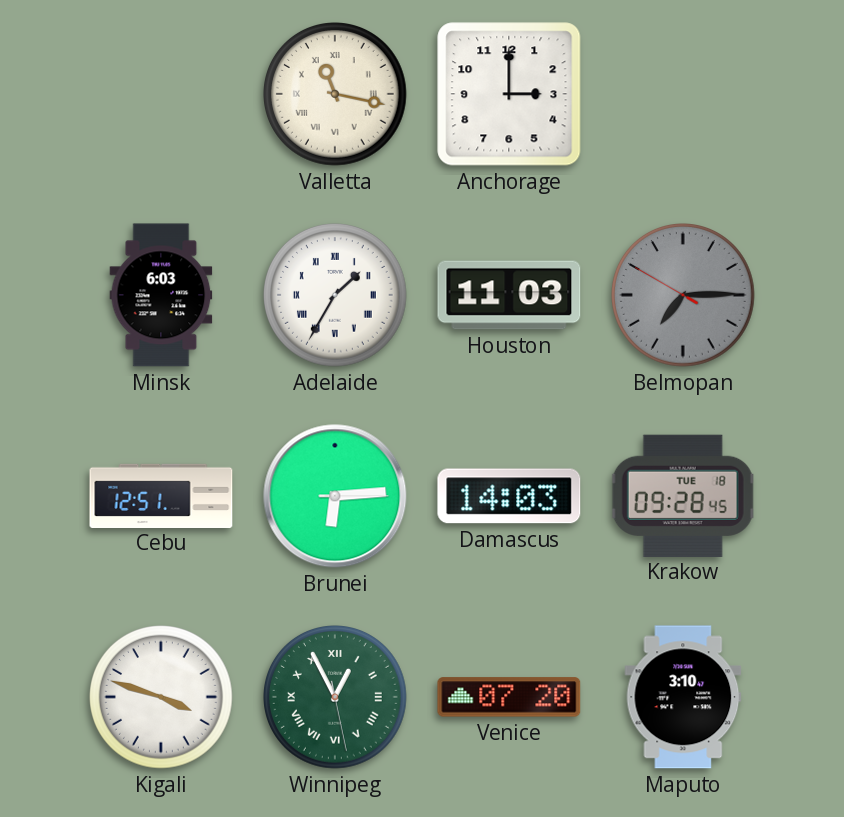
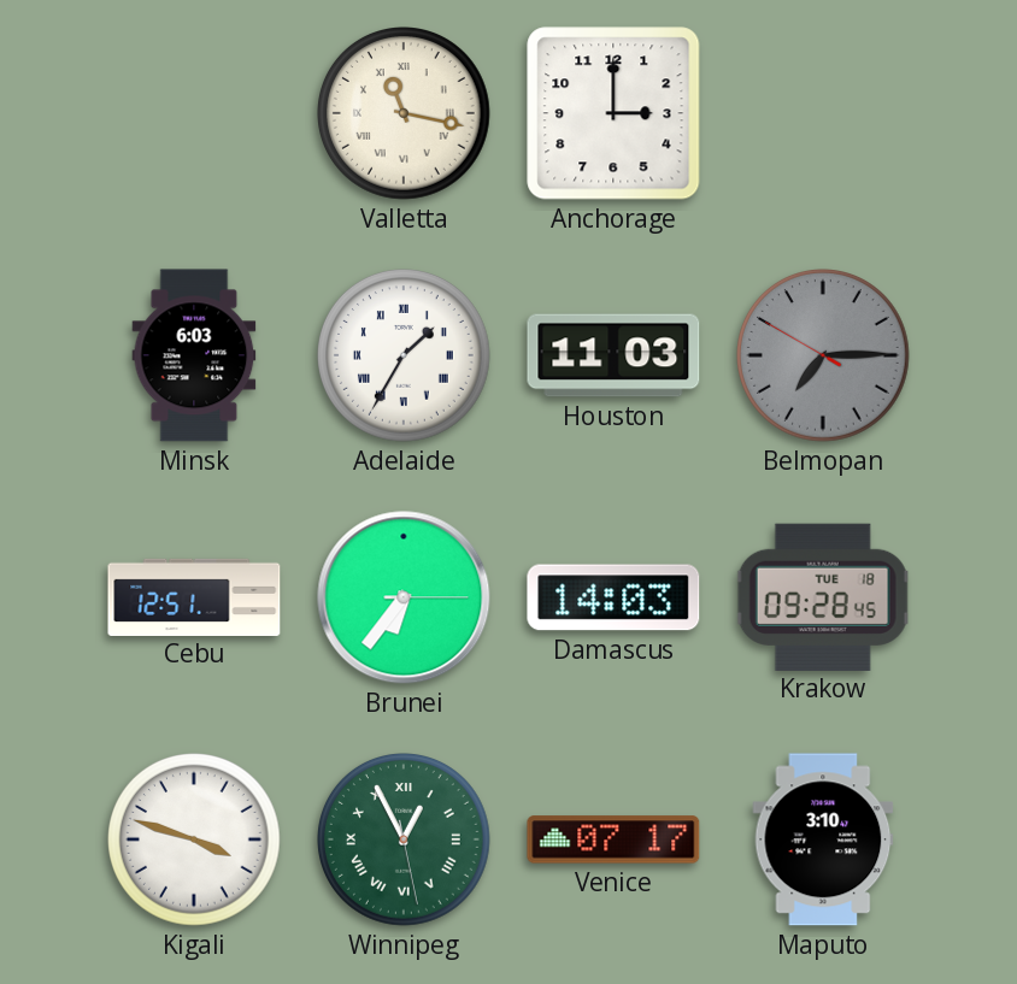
Brunei: 6:14 -> 6:36
Venice: 07:20 -> 07:17
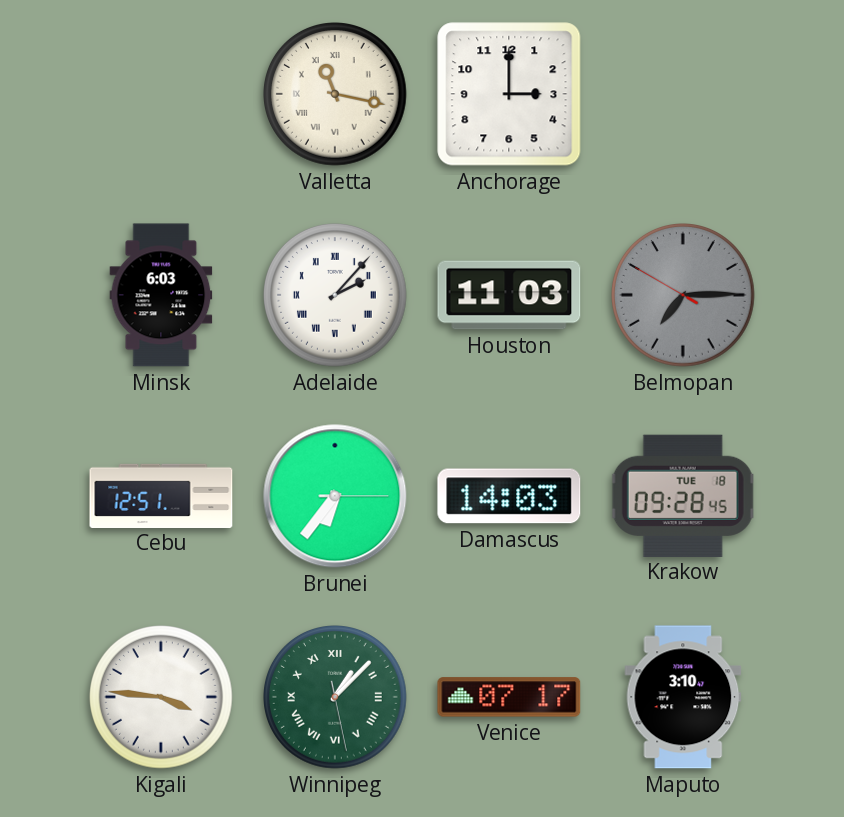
Adelaide: 1:35 -> 2:07
Kigali: 3:48 -> 3:46
Winnipeg: 12:55 -> 1:07
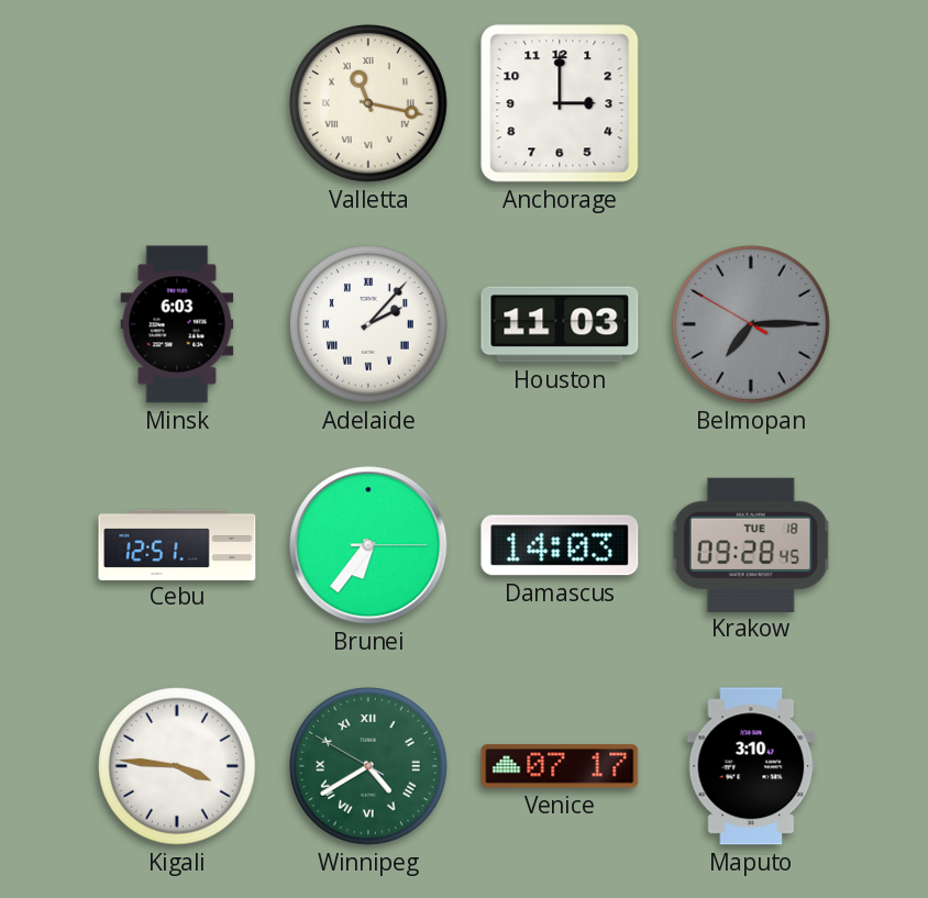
Winnipeg: 1:07 -> 4:39
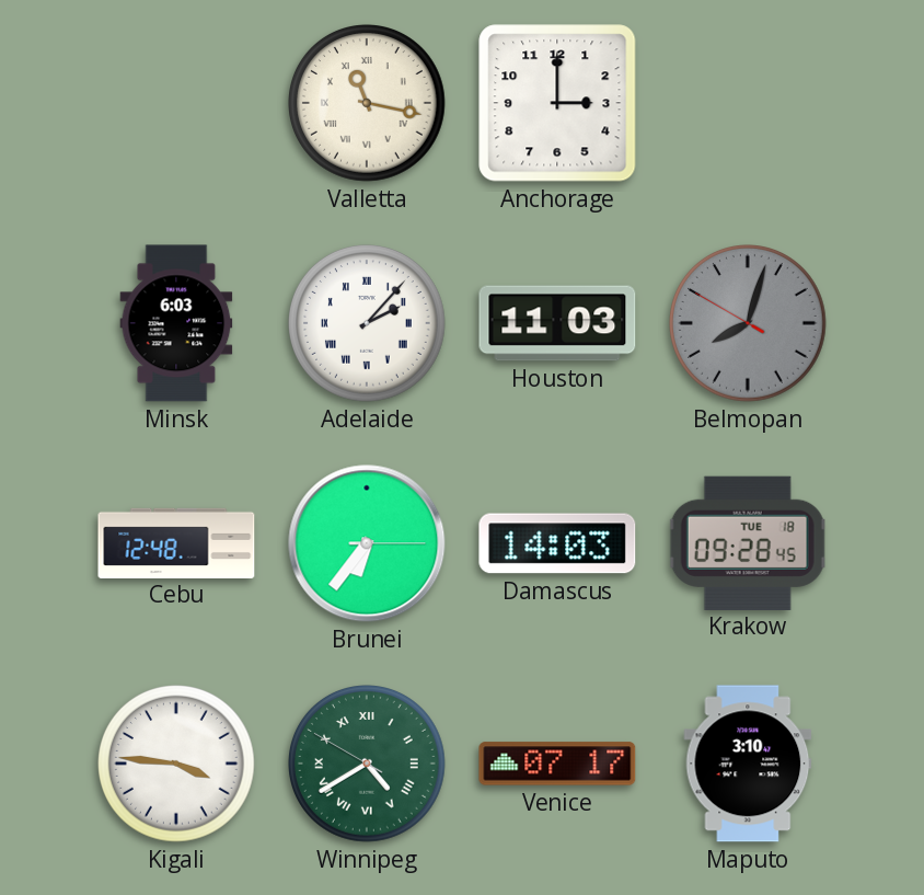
Belmopan: 7:14 -> 8:02
Cebu: 12:51 -> 12:48
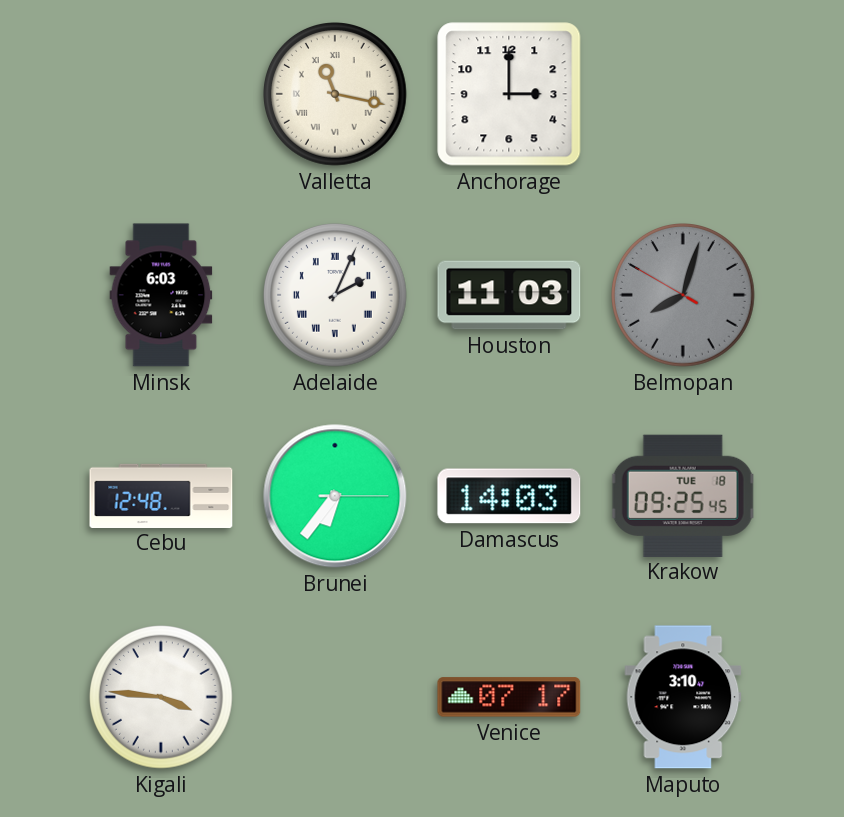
Adelaide: 2:07 -> 2:04
Krakow: 09:28 -> 09:25
Winnipeg: 4:39 -> none
